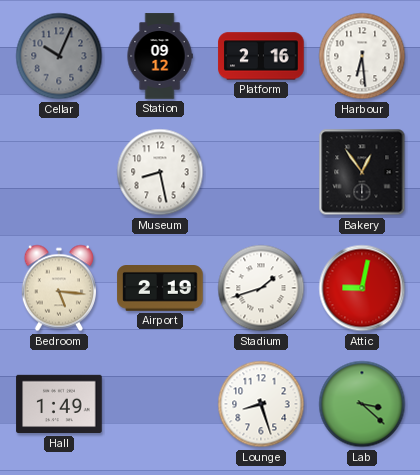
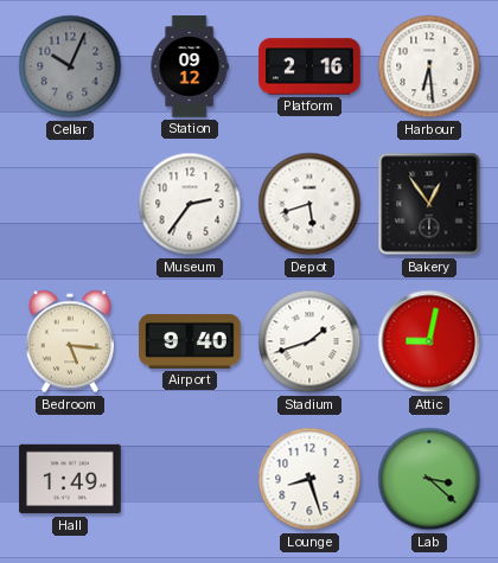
Museum: 8:28 -> 2:36
Depot: none -> 5:42
Airport: 2:19 -> 9:40
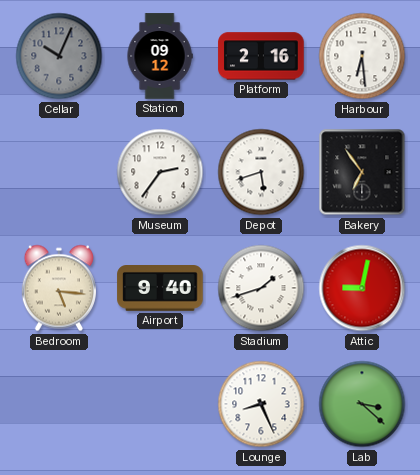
Bakery: 12:54 -> 6:54
Hall: 1:49 -> none
Lounge: 8:27 -> 8:26
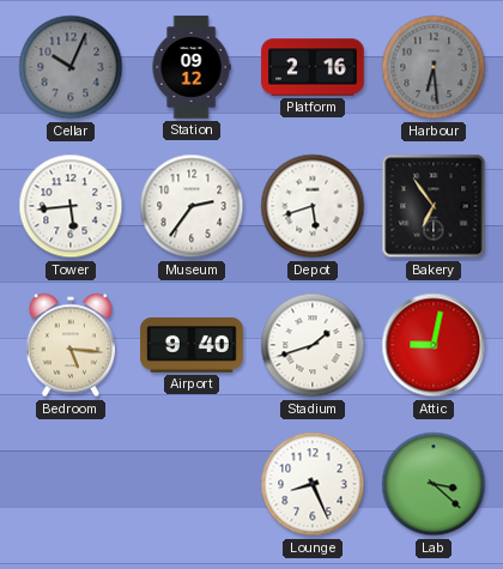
Harbour dial: white -> grey
Tower: none -> 5:44
